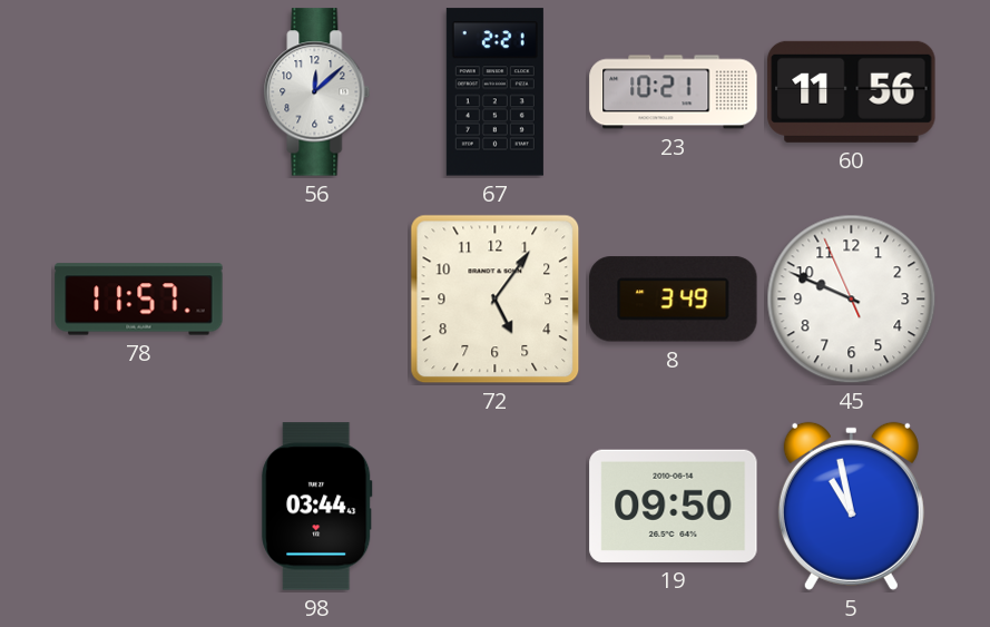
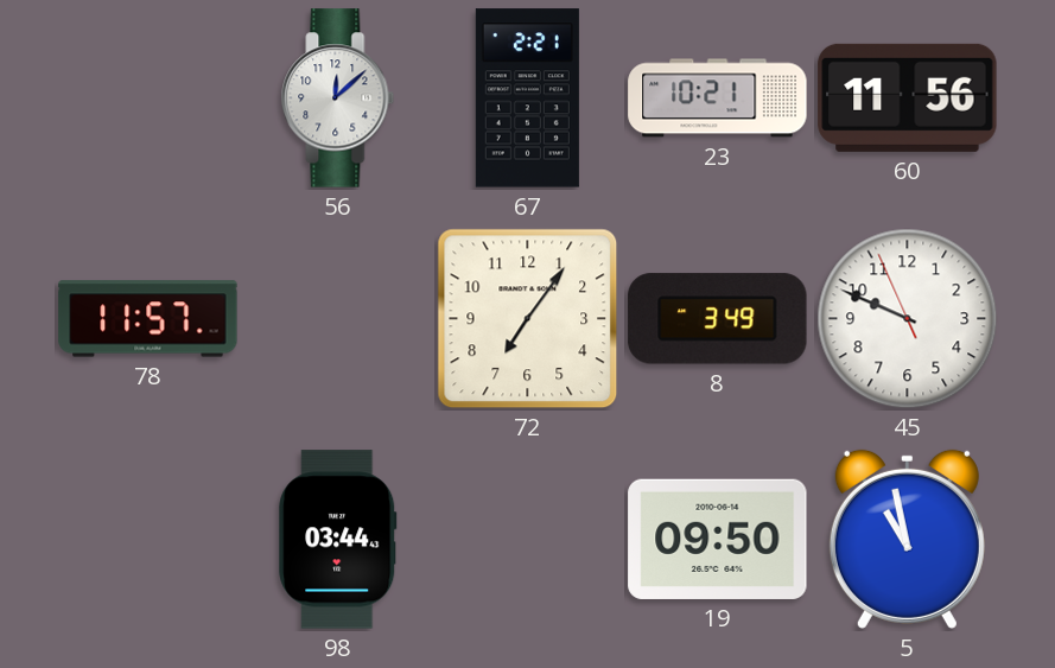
72: 5:06 -> 7:06
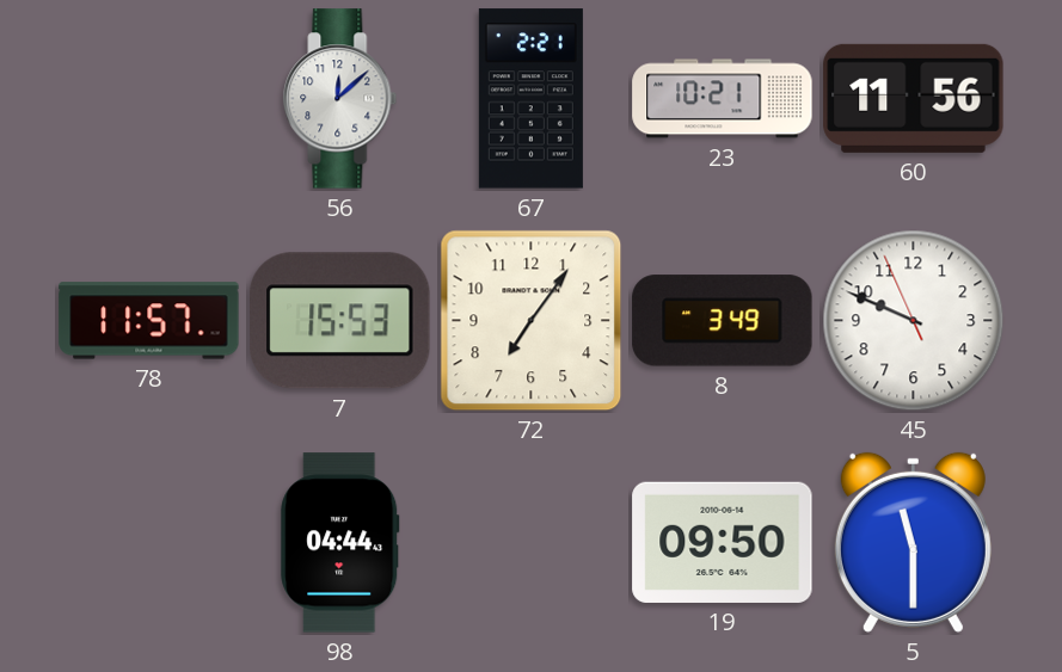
7: none -> 15:53
98: 03:44 -> 04:44
5: 10:58 -> 11:30
